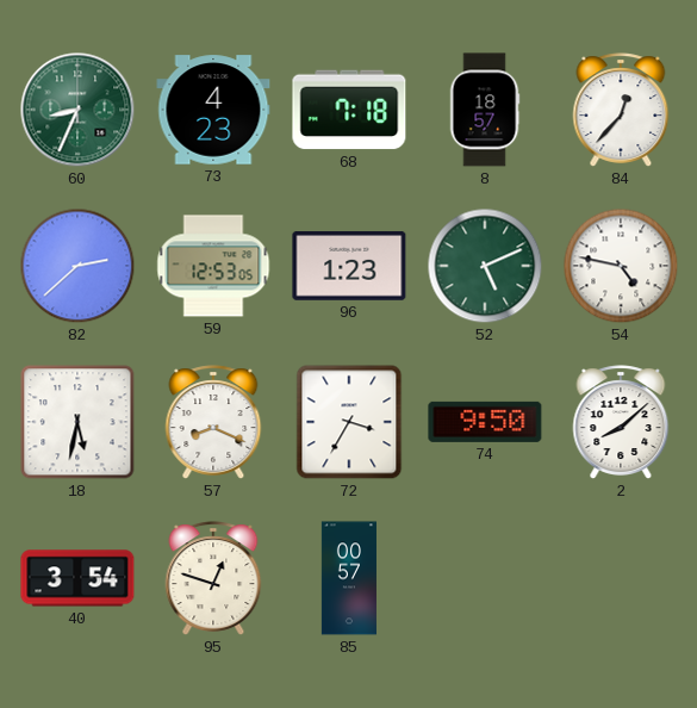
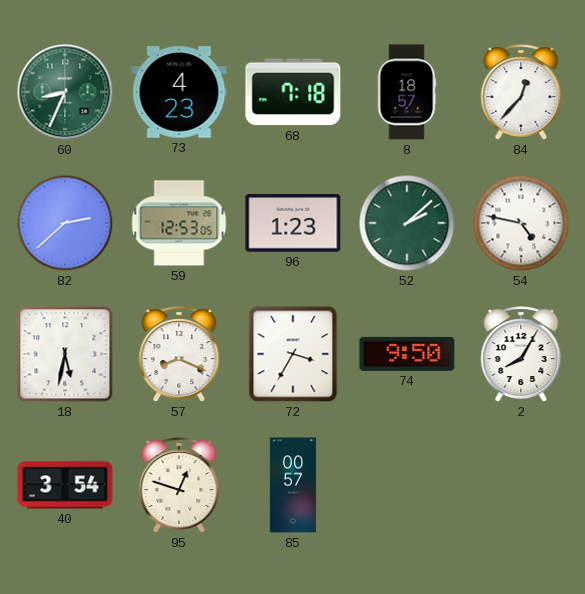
52: 5:11 -> 2:08
2: 8:08 -> 8:05
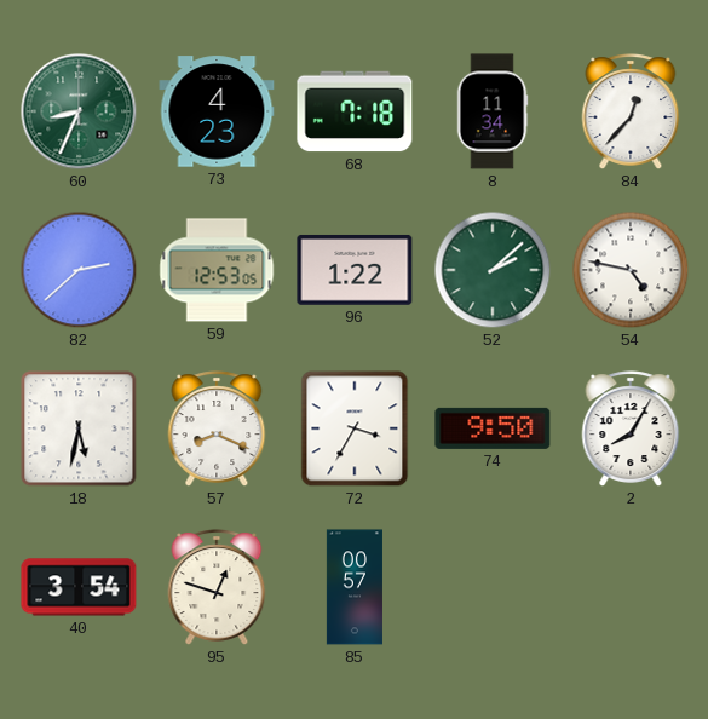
8: 18:57 -> 11:34
96: 1:23 -> 1:22
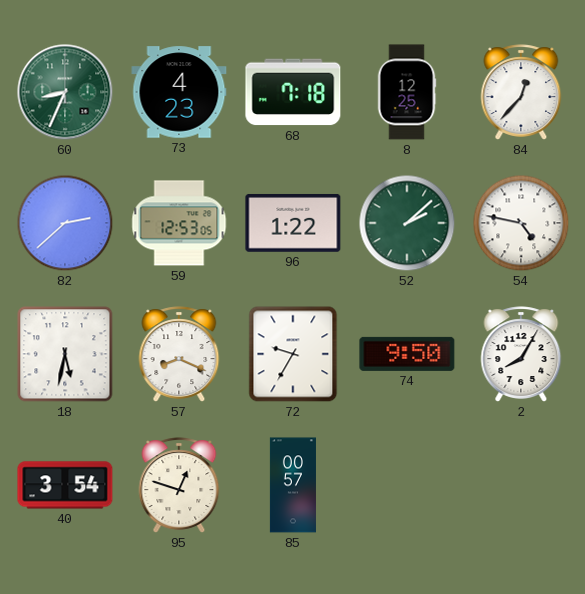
8: 11:34 -> 12:25
72: 3:35 -> 9:35
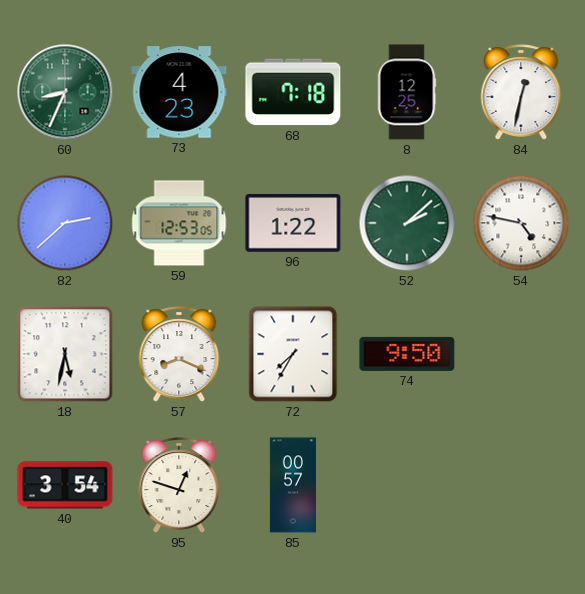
84: 12:37 -> 12:32
72: 9:35 -> 7:35
2: 8:05 -> none
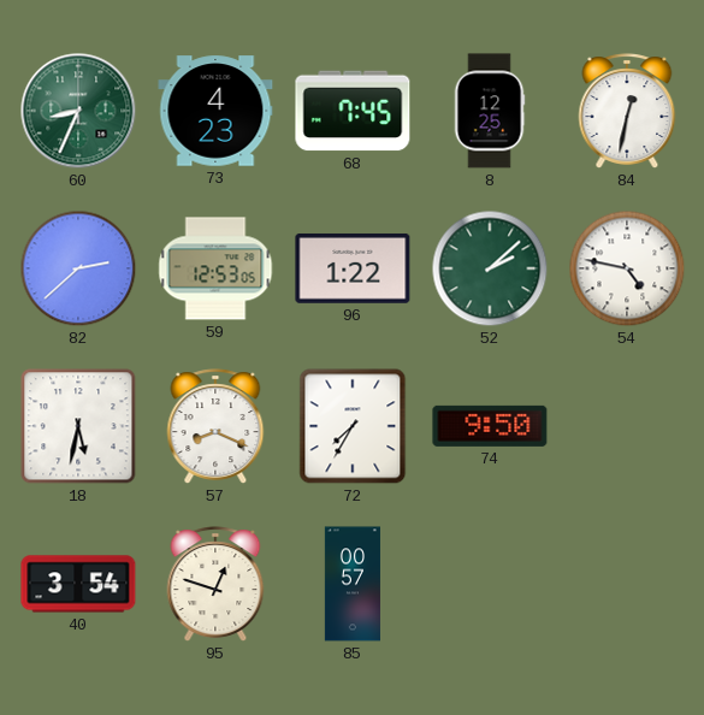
68: 7:18 -> 7:45
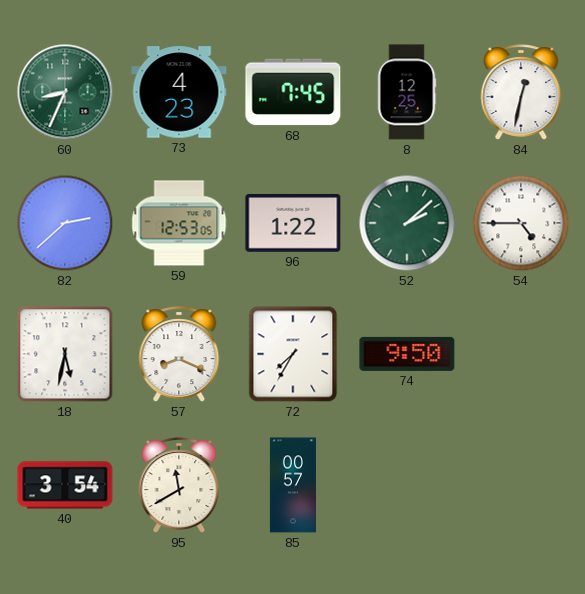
54: 4:47 -> 4:45
95: 12:48 -> 11:40
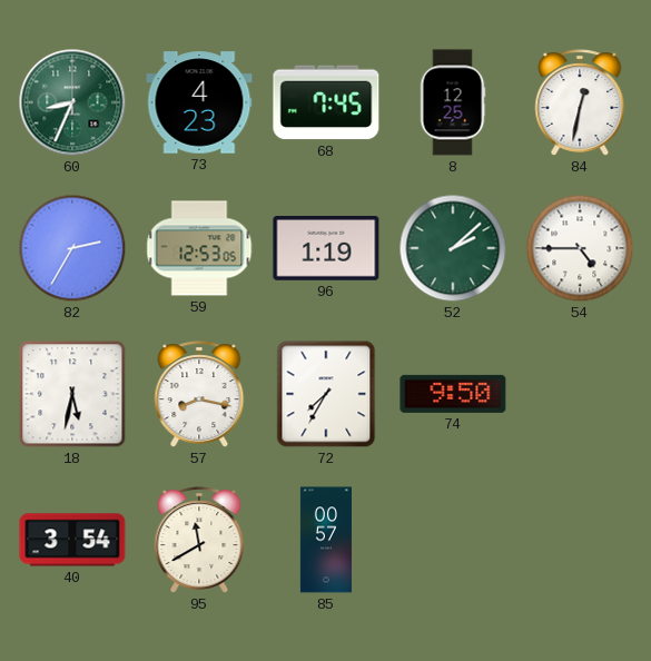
82: 2:38 -> 2:35
96: 1:22 -> 1:19
57: 8:19 -> 8:17
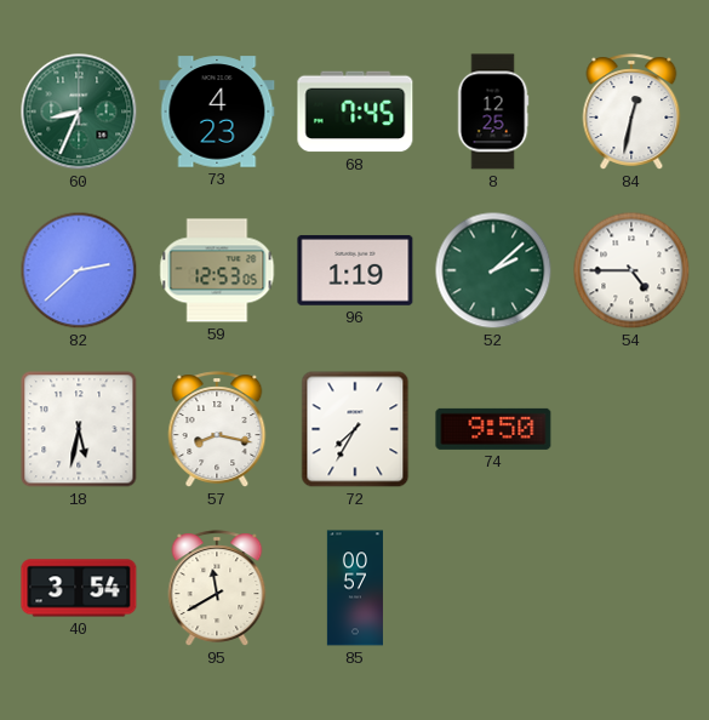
82: 2:35 -> 2:38
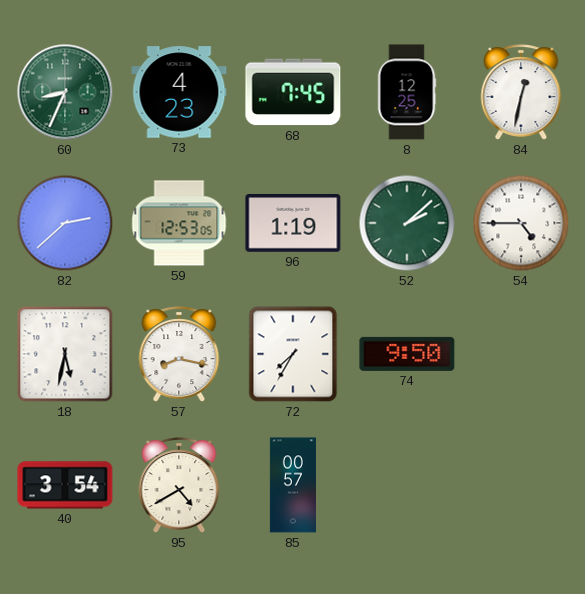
95: 11:40 -> 4:40
